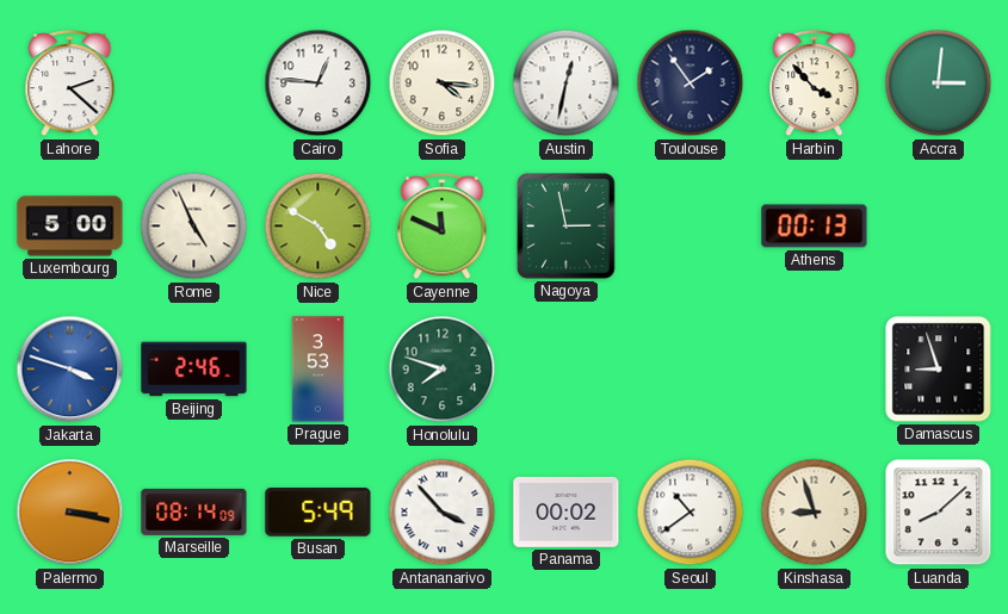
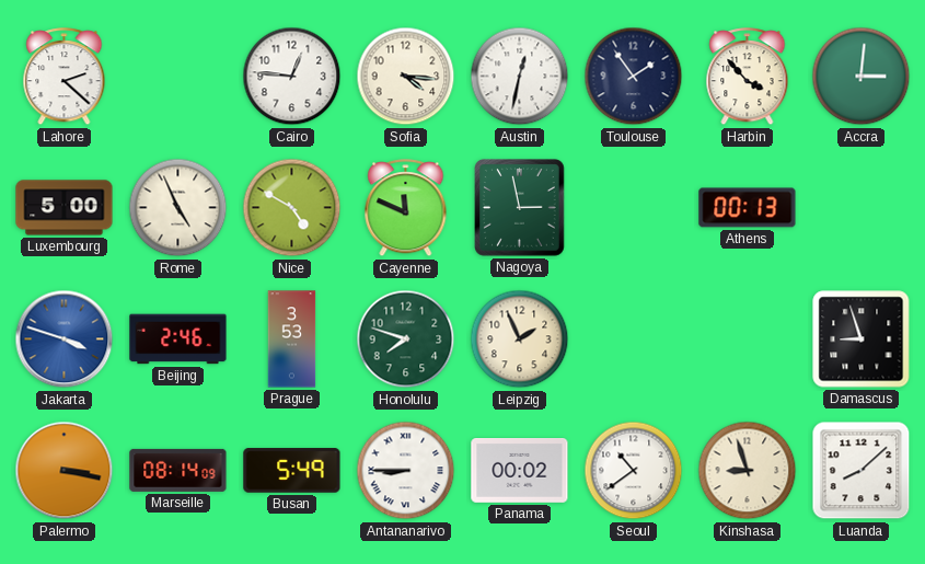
Leipzig: none -> 1:56
Antananarivo: 3:53 -> 8:45
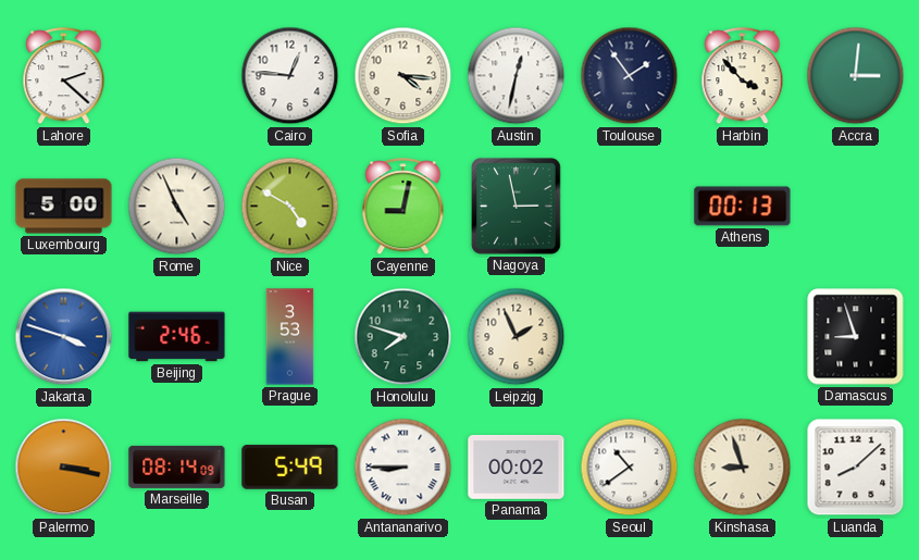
Cayenne: 11:49 -> 9:02
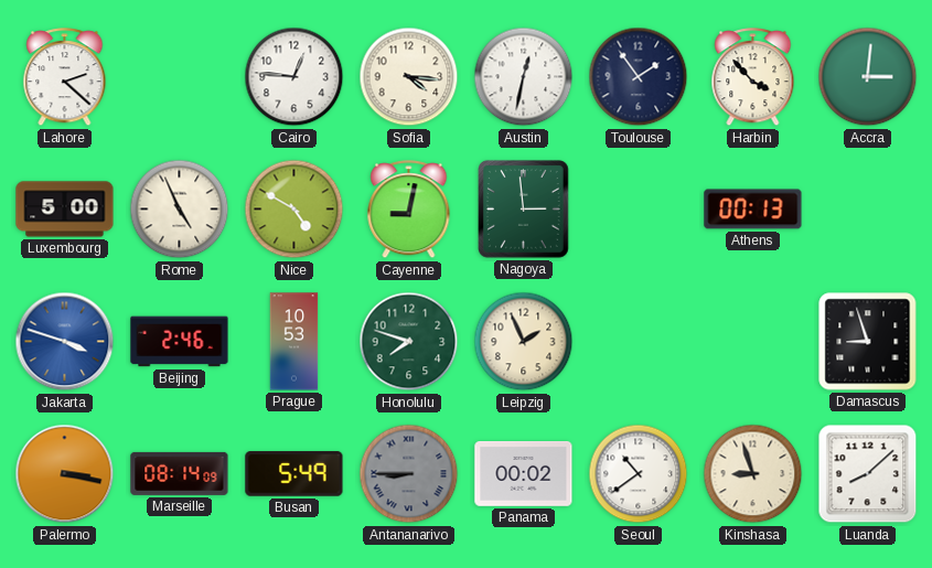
Nagoya: 2:58 -> 2:59
Prague: 3:53 -> 10:53
Antananarivo dial: white -> grey
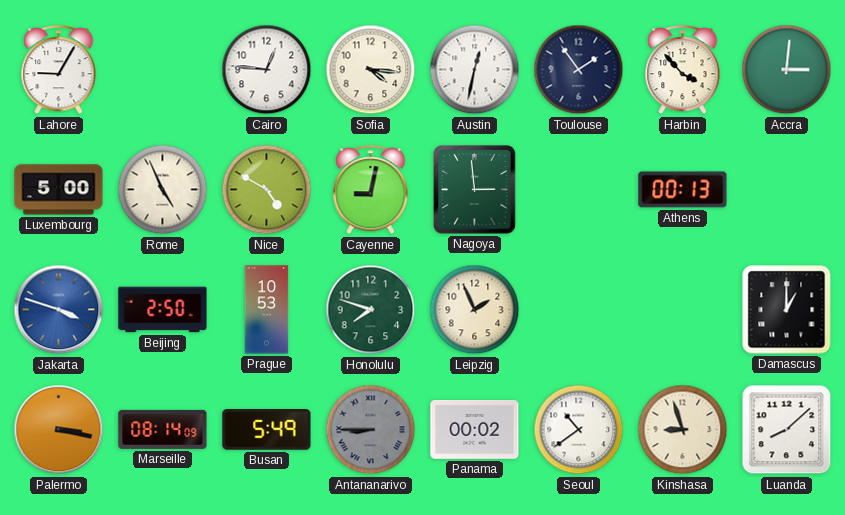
Lahore: 2:22 -> 9:05
Beijing: 2:46 -> 2:50
Damascus: 8:57 -> 1:00
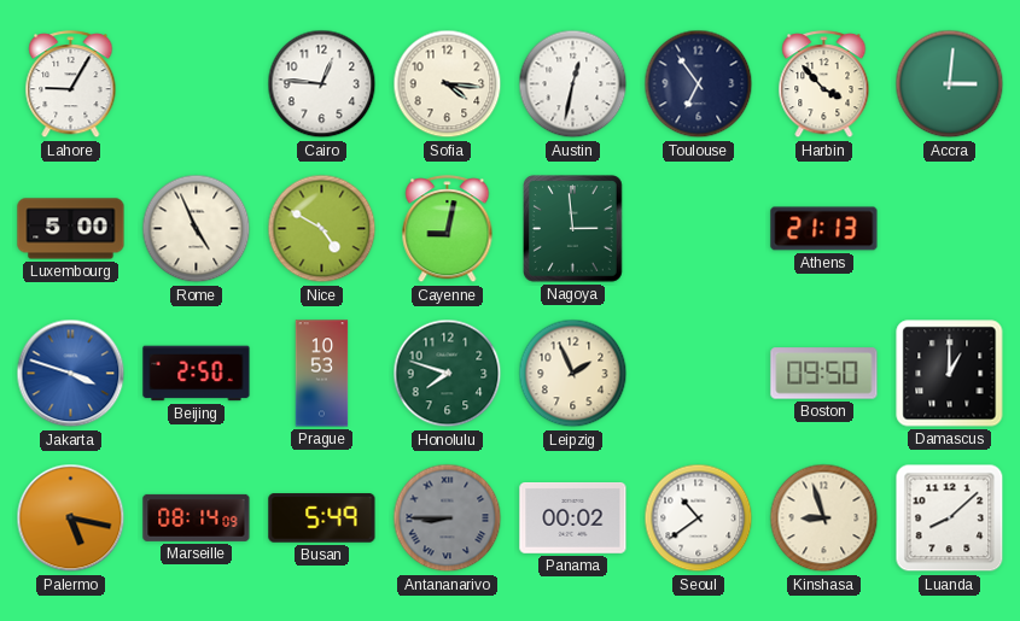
Toulouse: 1:54 -> 6:54
Athens: 00:13 -> 21:13
Boston: none -> 09:50
Palermo: 3:17 -> 5:17
